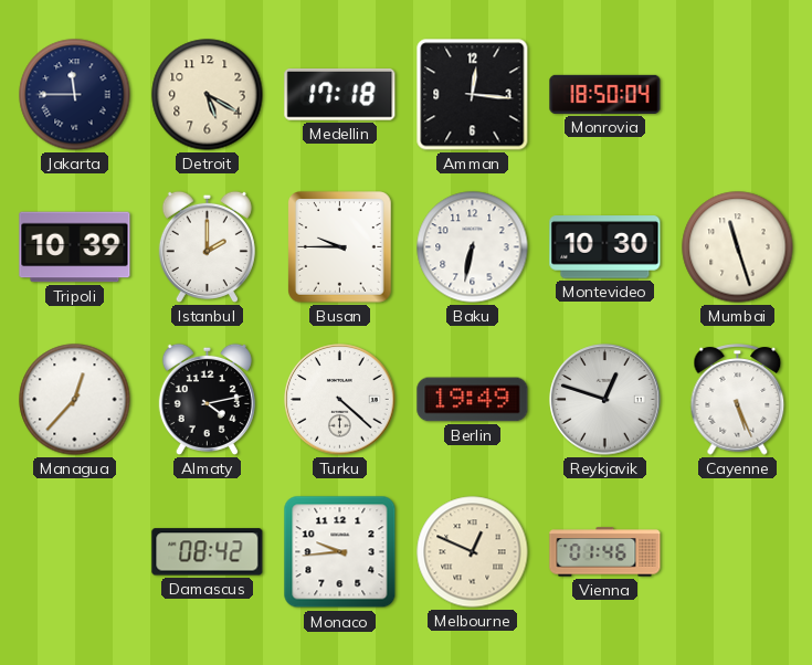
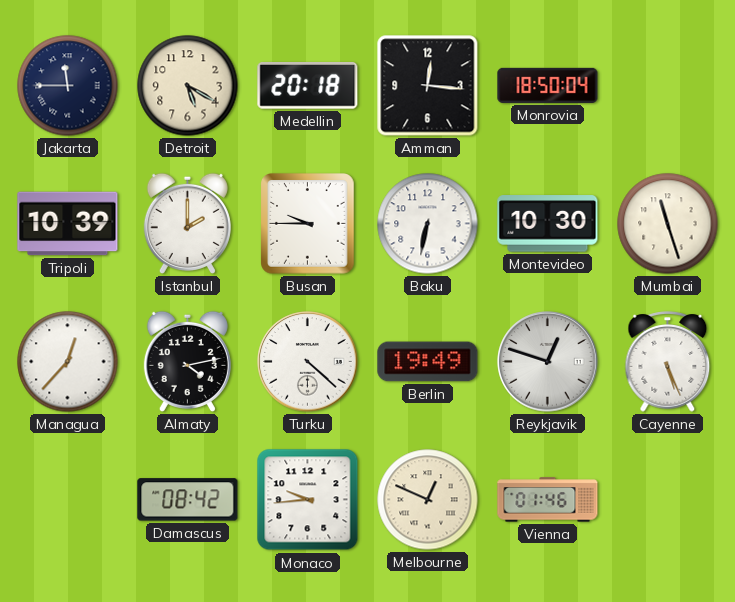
Medellin: 17:18 -> 20:18
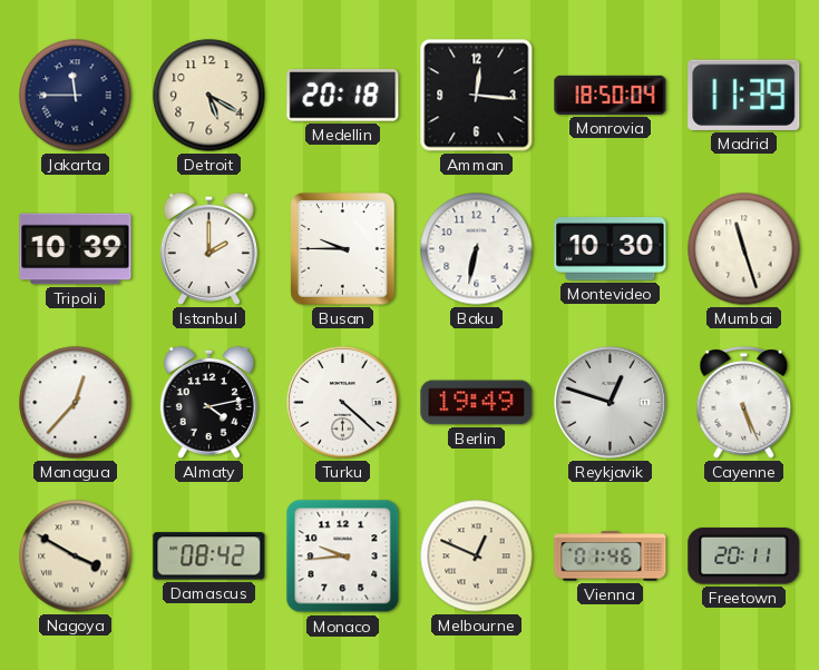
Madrid: none -> 11:39
Nagoya: none -> 3:50
Freetown: none -> 20:11
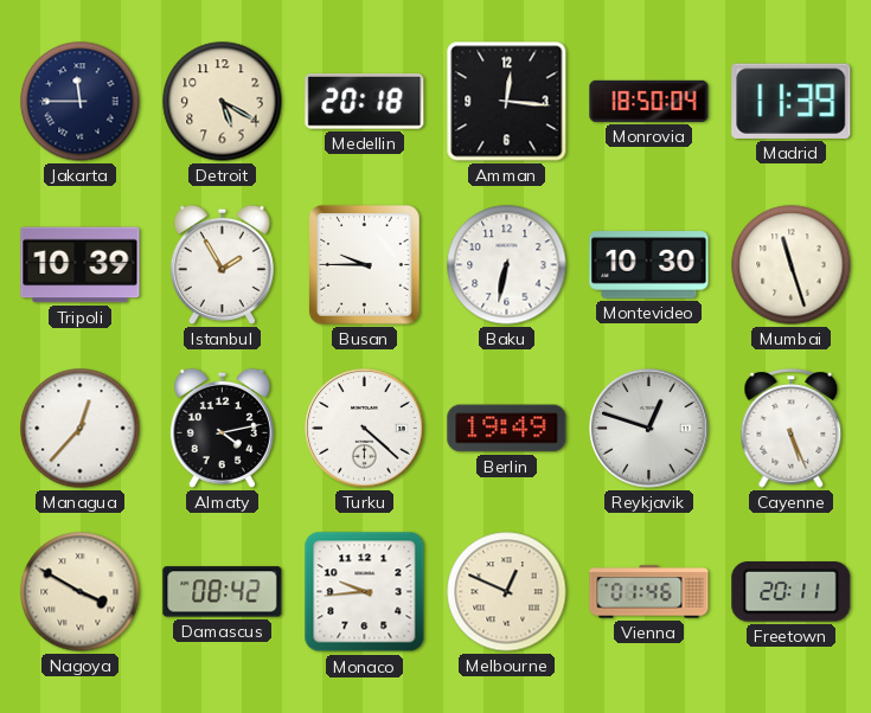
Istanbul: 2:00 -> 1:55
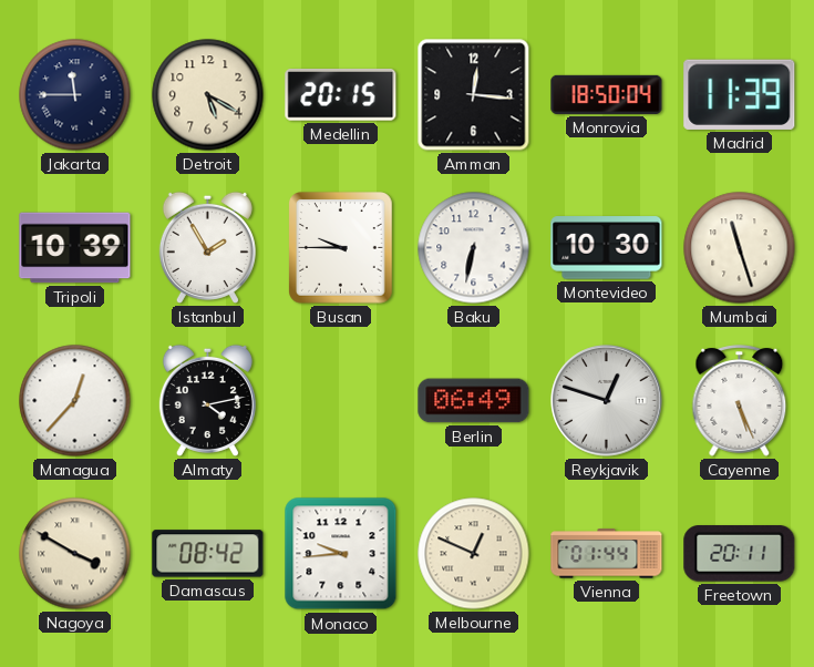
Medellin: 20:18 -> 20:15
Turku: 4:22 -> none
Berlin: 19:49 -> 06:49
Vienna: 01:46 -> 01:44
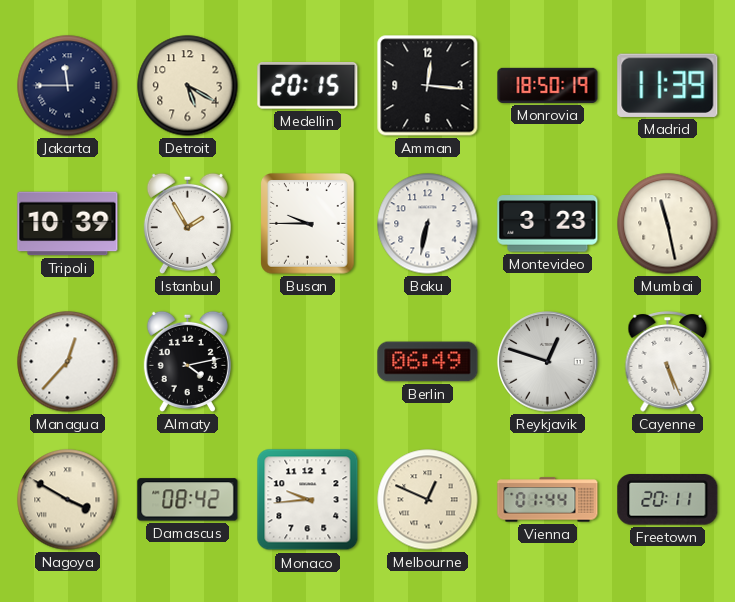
Monrovia: 18:50:04 -> 18:50:19
Montevideo: 10:30 -> 3:23
Mumbai: 11:27 -> 11:28
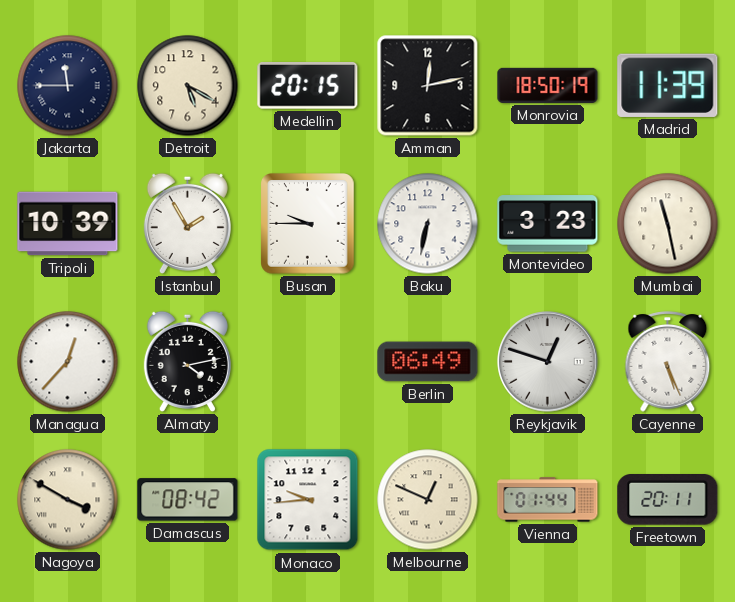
Amman: 12:16 -> 12:13
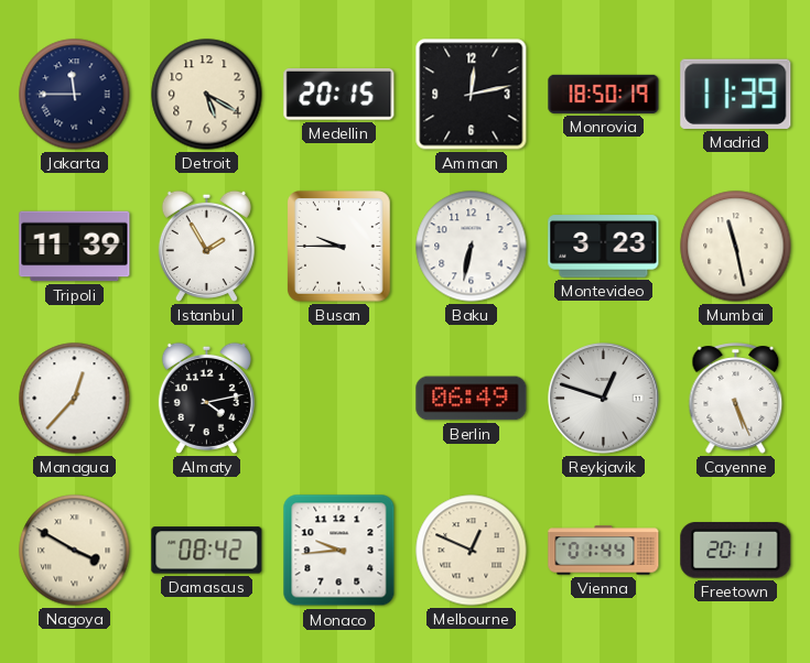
Tripoli: 10:39 -> 11:39
